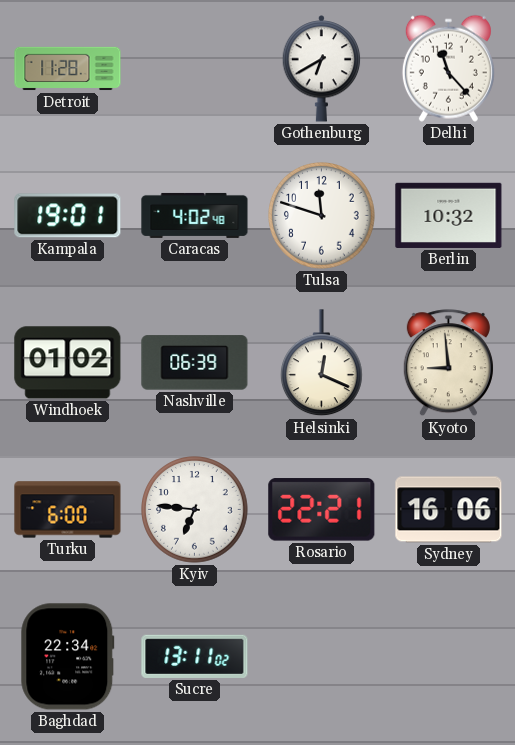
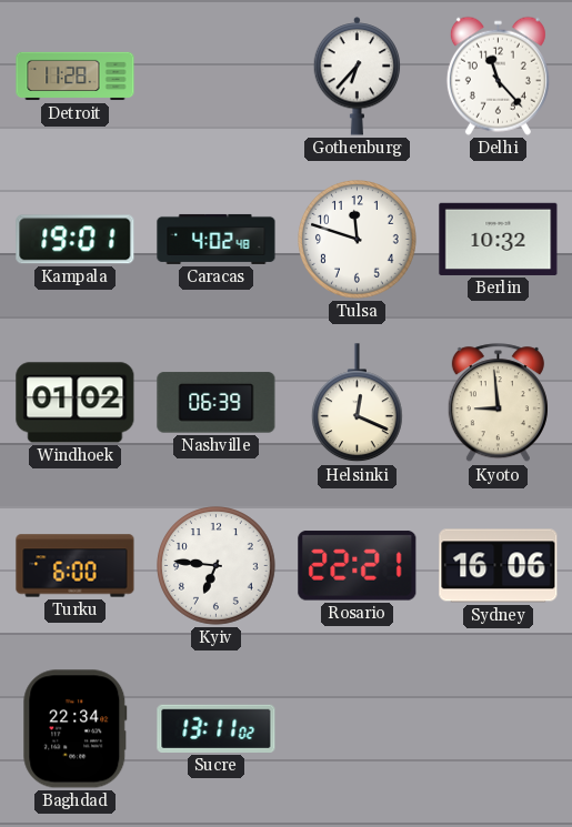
Gothenburg: 6:40 -> 6:37
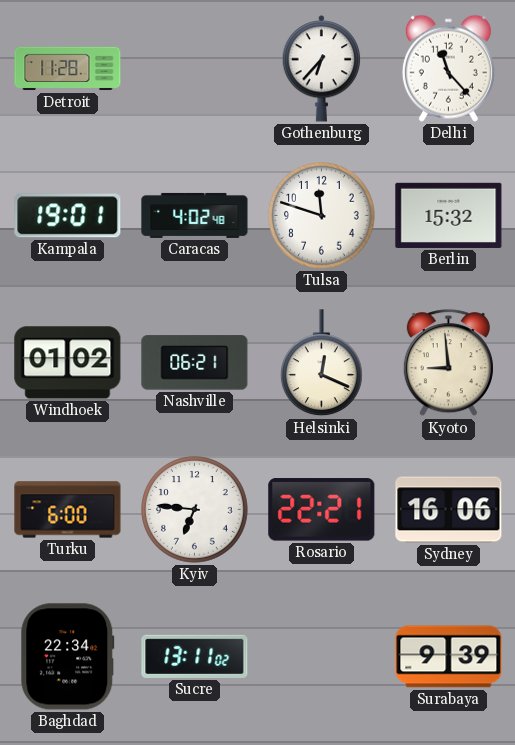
Berlin: 10:32 -> 15:32
Nashville: 06:39 -> 06:21
Surabaya: none -> 9:39
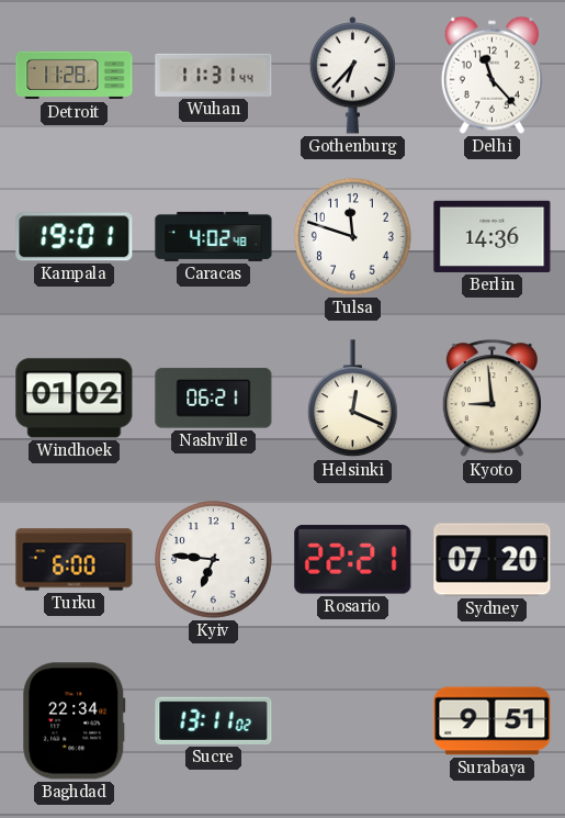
Wuhan: none -> 11:31
Berlin: 15:32 -> 14:36
Sydney: 16:06 -> 07:20
Surabaya: 9:39 -> 9:51
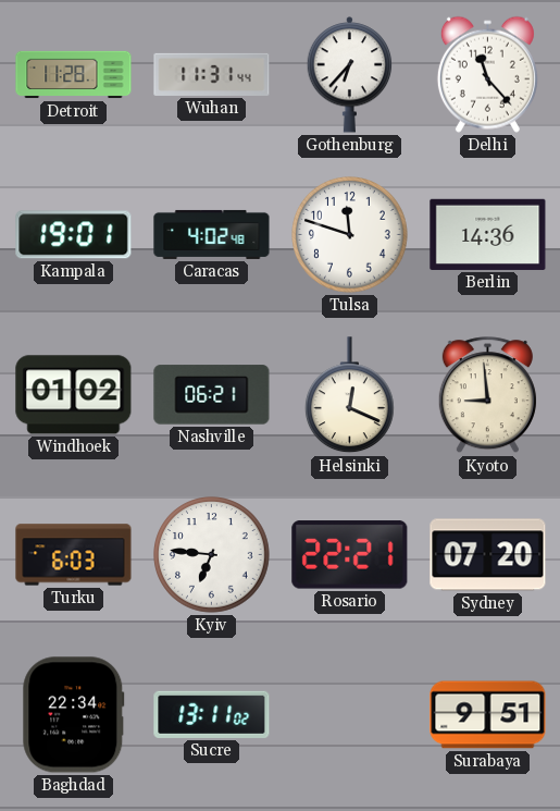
Turku: 6:00 -> 6:03
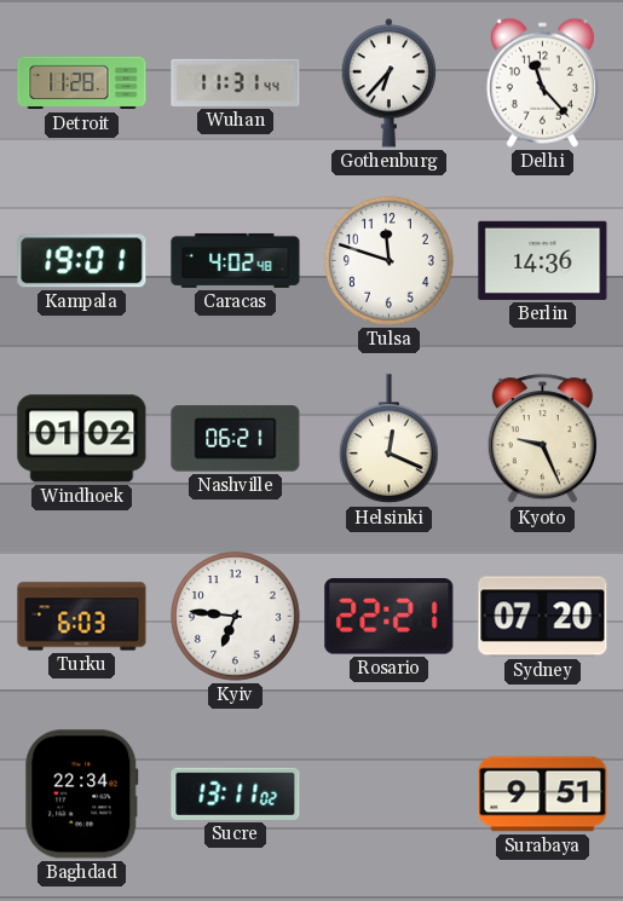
Kyoto: 8:59 -> 9:26
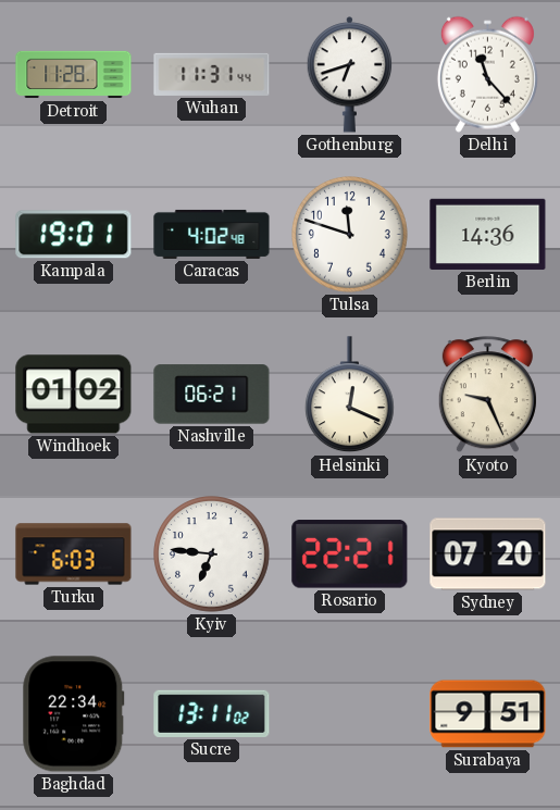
Gothenburg: 6:37 -> 6:42
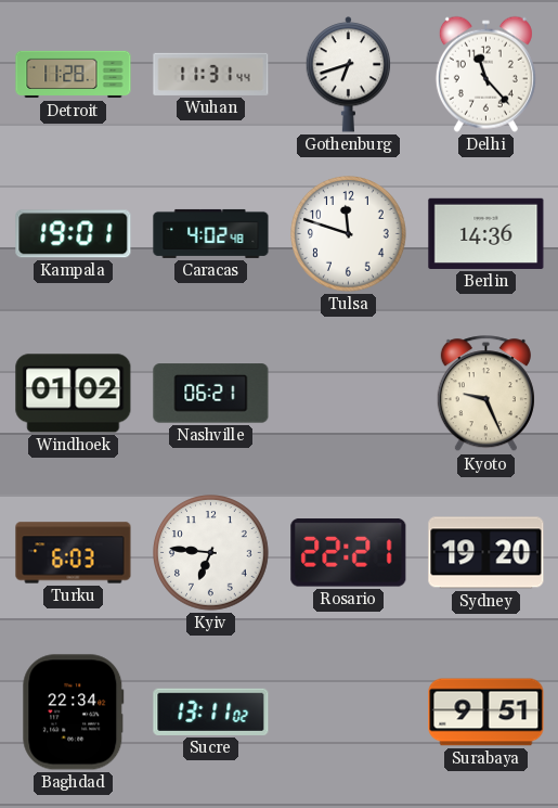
Helsinki: 12:19 -> none
Sydney: 07:20 -> 19:20
